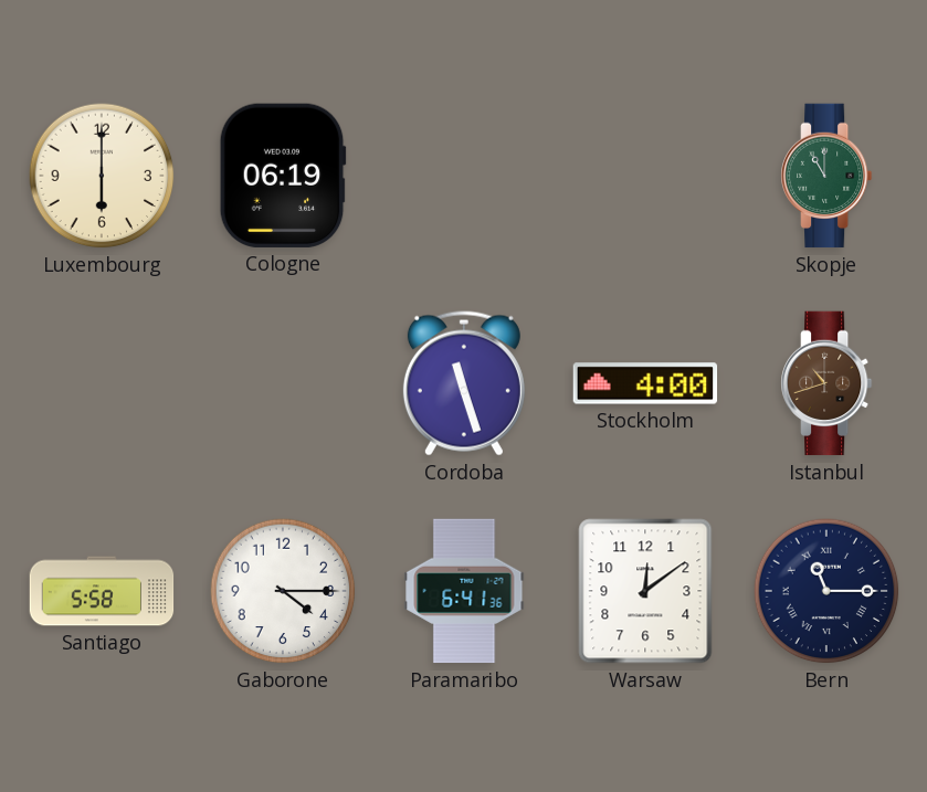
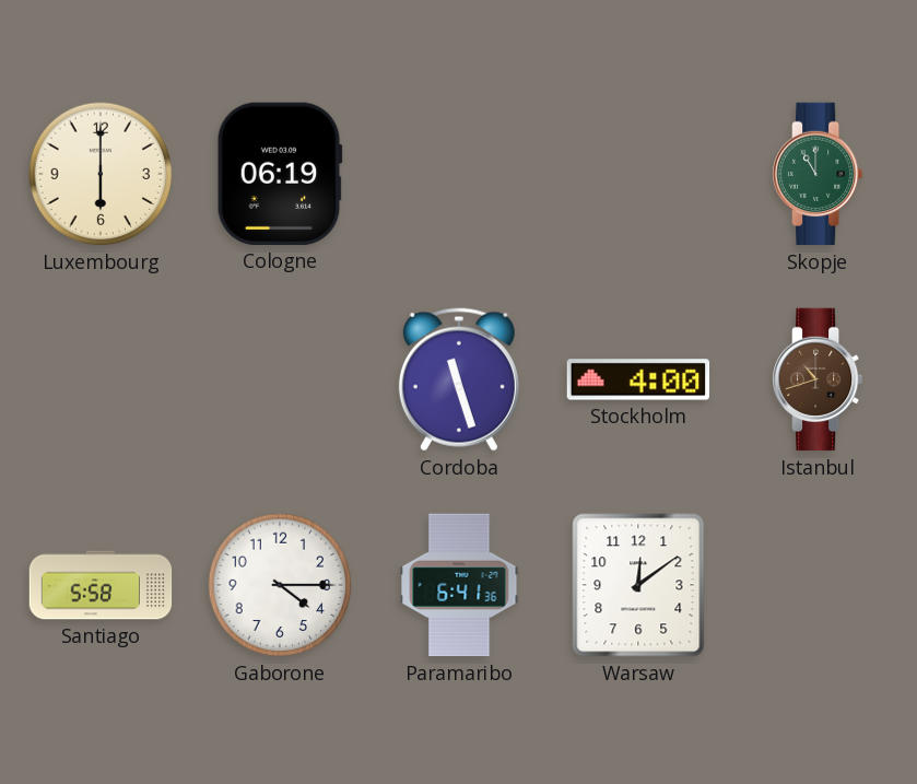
Bern: 11:15 -> none
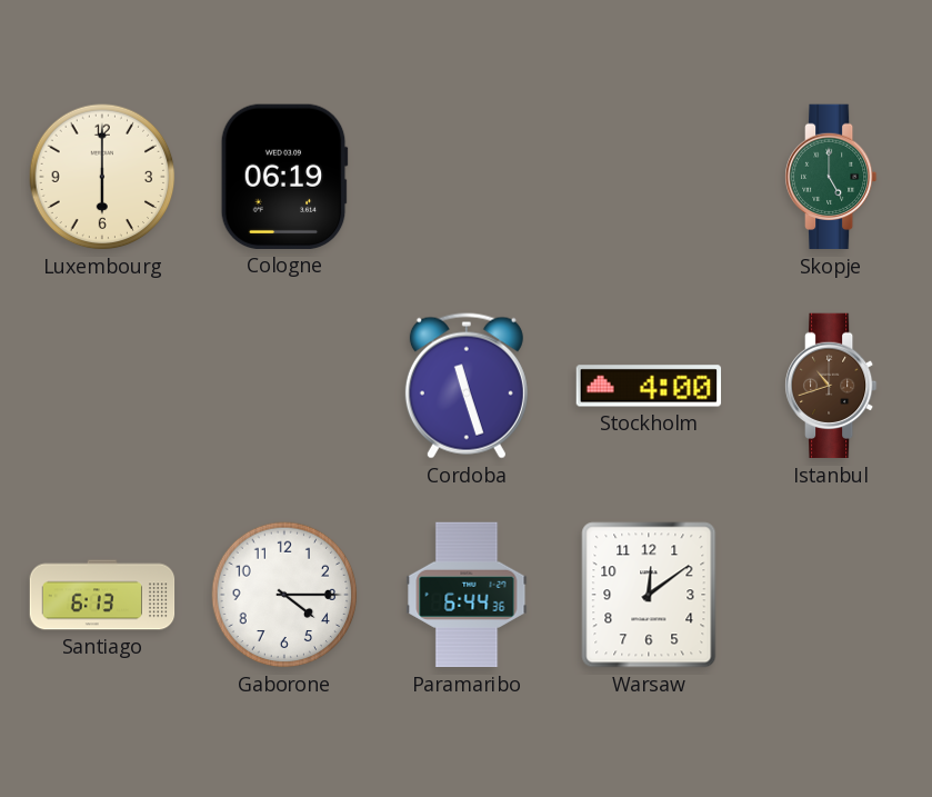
Skopje: 11:00 -> 5:00
Santiago: 5:58 -> 6:13
Paramaribo: 6:41 -> 6:44
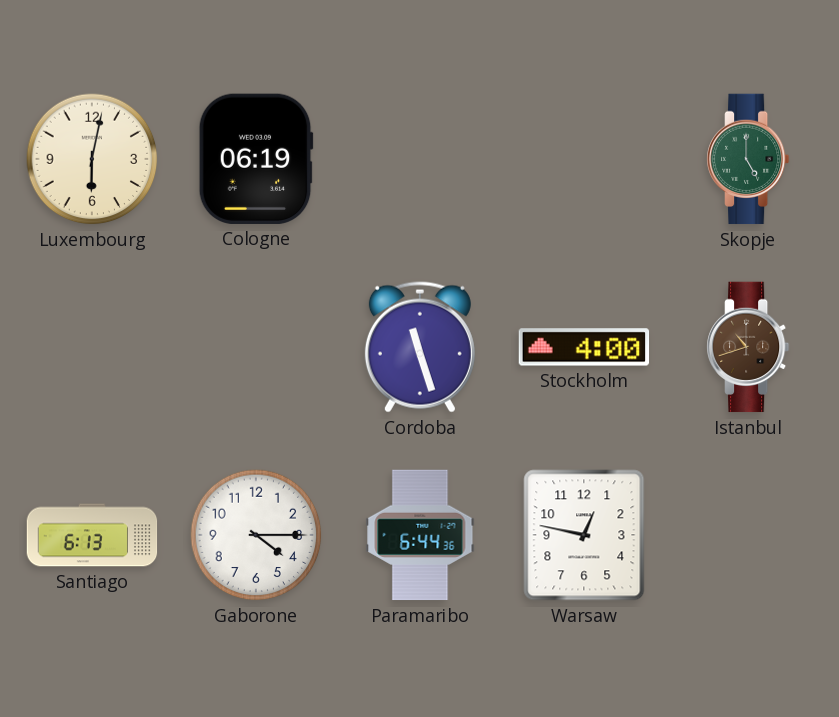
Luxembourg: 6:00 -> 6:02
Warsaw: 12:09 -> 12:47
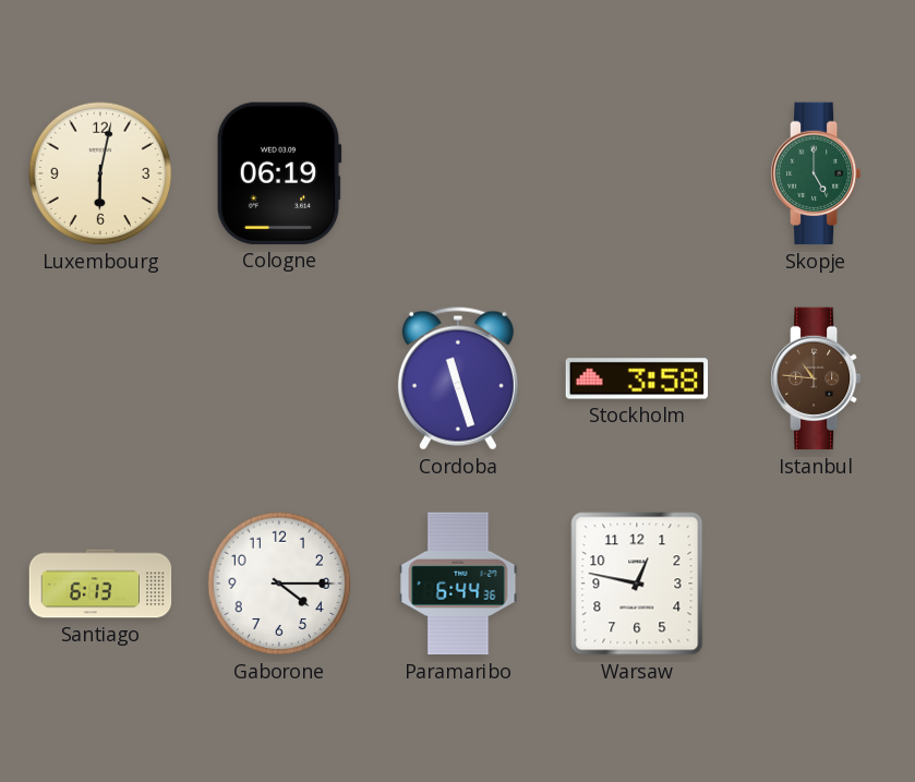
Stockholm: 4:00 -> 3:58
Istanbul: 10:42 -> 10:46
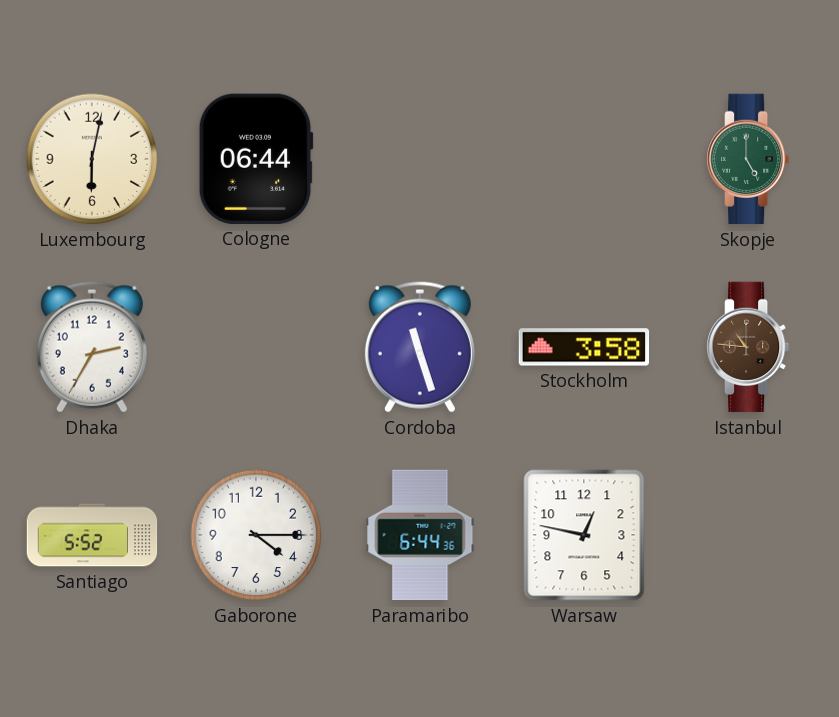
Cologne: 06:19 -> 06:44
Dhaka: none -> 2:35
Santiago: 6:13 -> 5:52
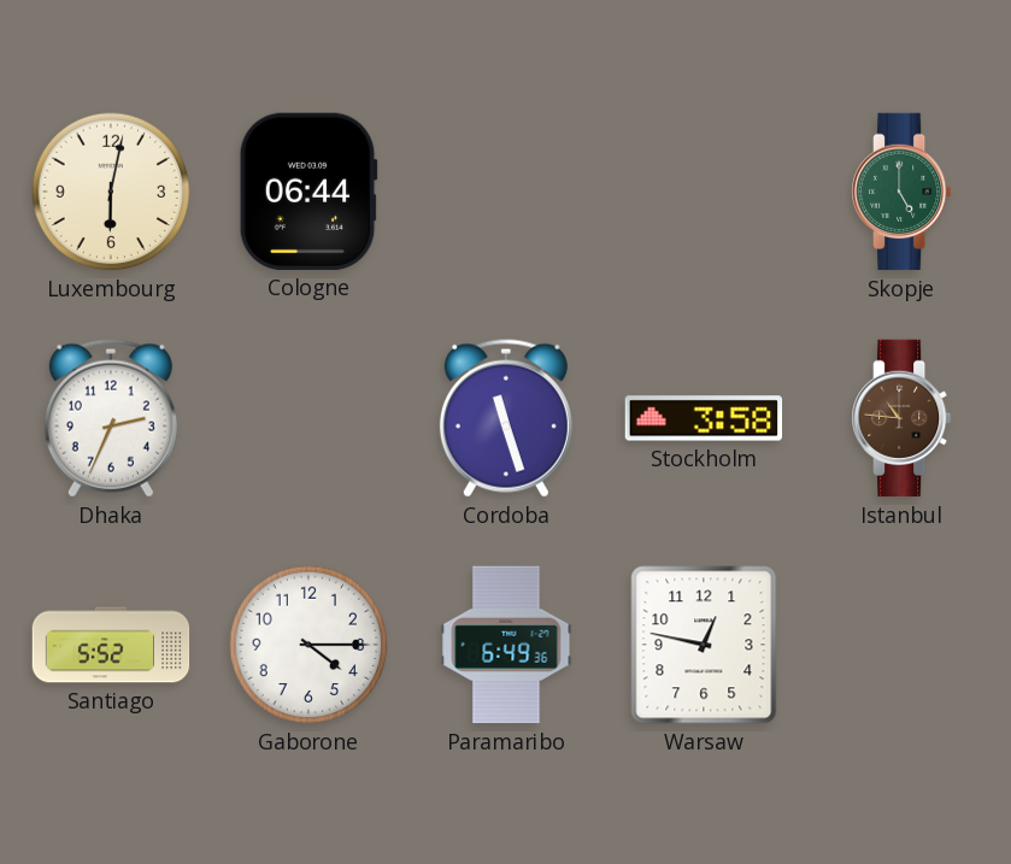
Dhaka: 2:35 -> 2:34
Paramaribo: 6:44 -> 6:49
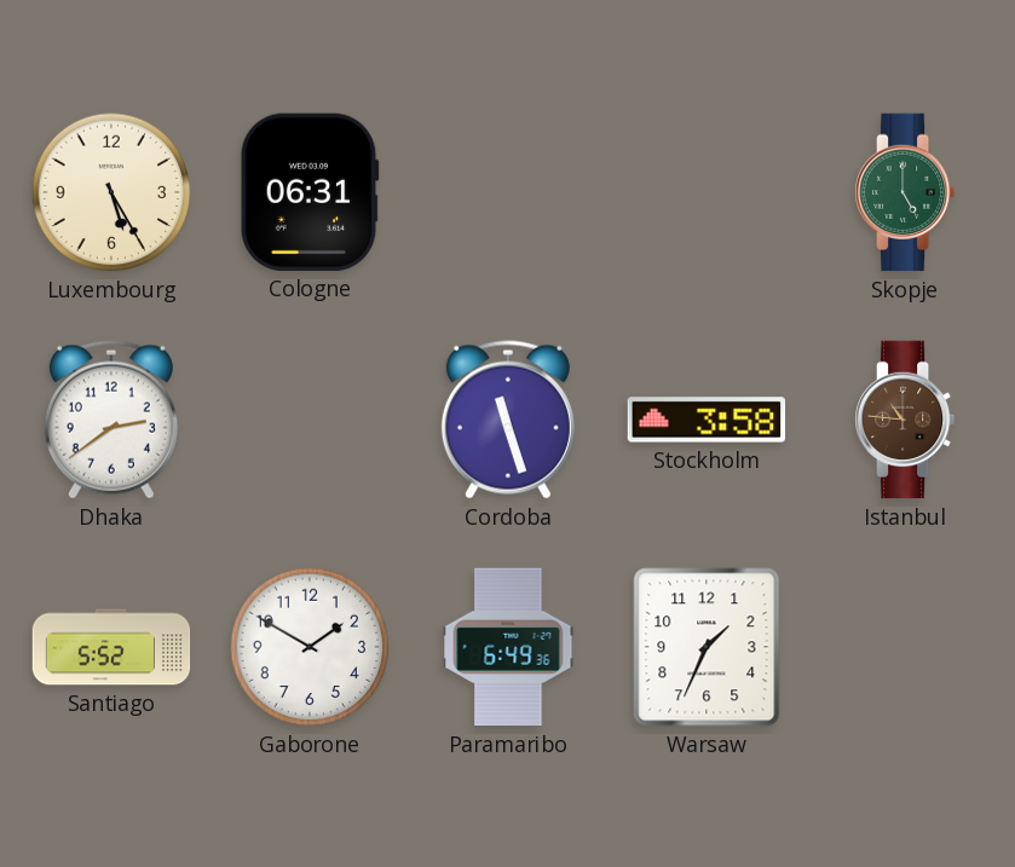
Luxembourg: 6:02 -> 5:25
Cologne: 06:44 -> 06:31
Dhaka: 2:34 -> 2:39
Gaborone: 4:15 -> 1:50
Warsaw: 12:47 -> 1:34
